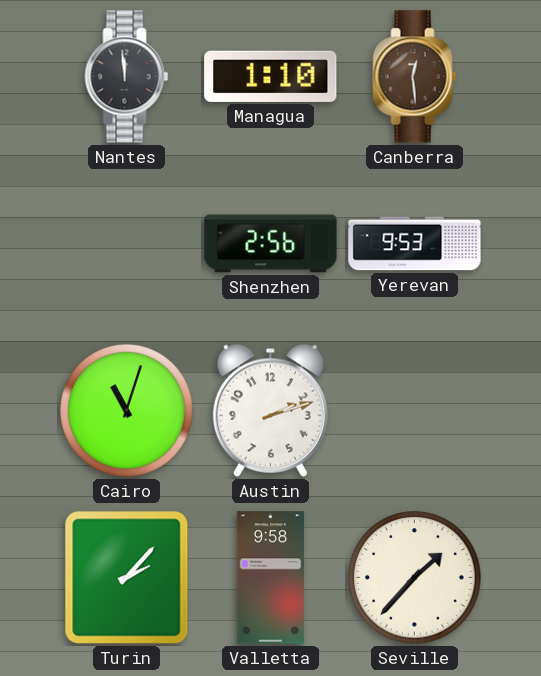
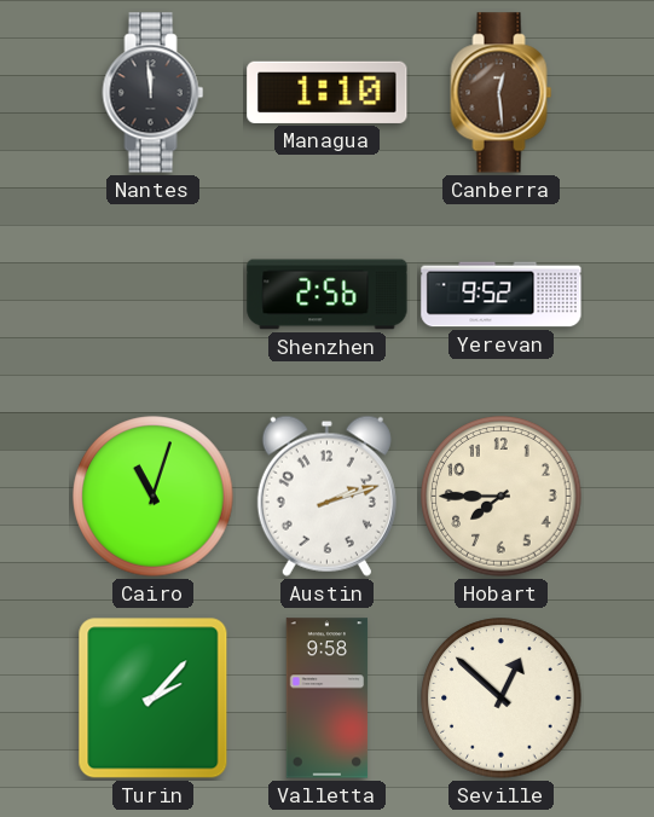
Yerevan: 9:53 -> 9:52
Hobart: none -> 7:45
Seville: 1:37 -> 12:52
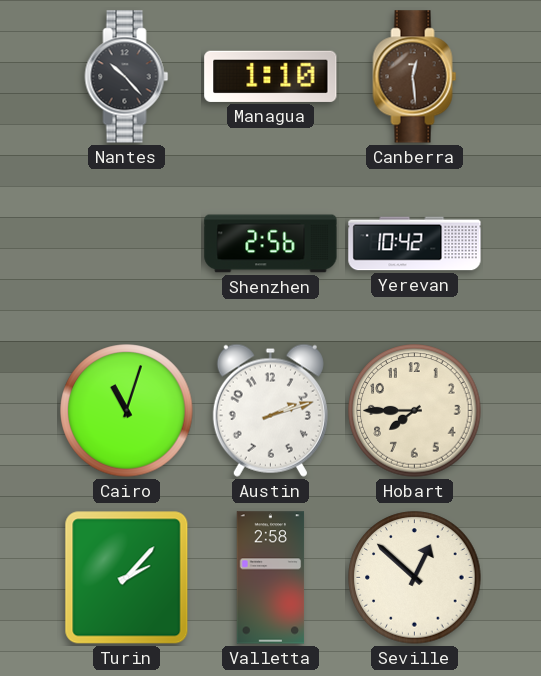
Nantes: 11:59 -> 10:23
Yerevan: 9:52 -> 10:42
Valletta: 9:58 -> 2:58
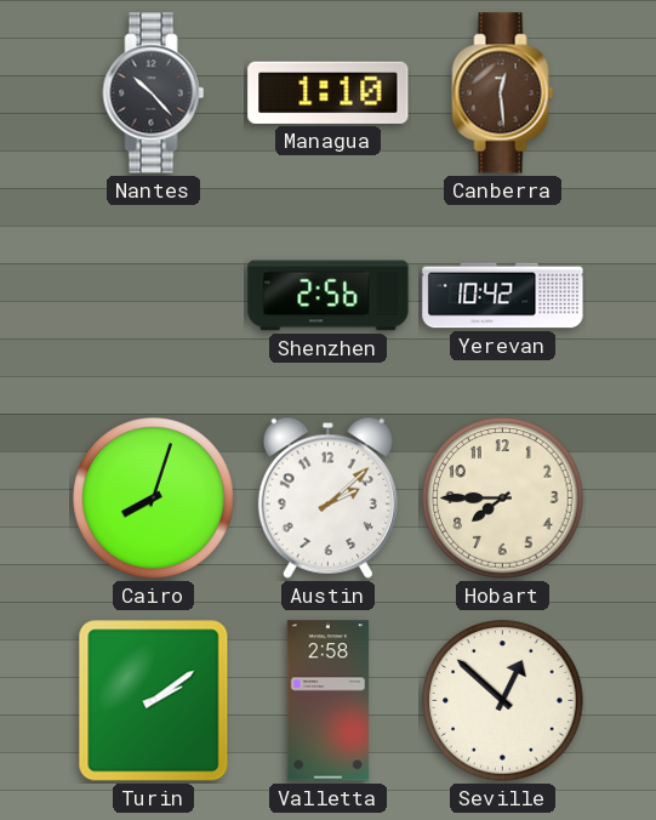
Cairo: 11:03 -> 8:03
Austin: 2:12 -> 2:08
Turin: 2:07 -> 2:09
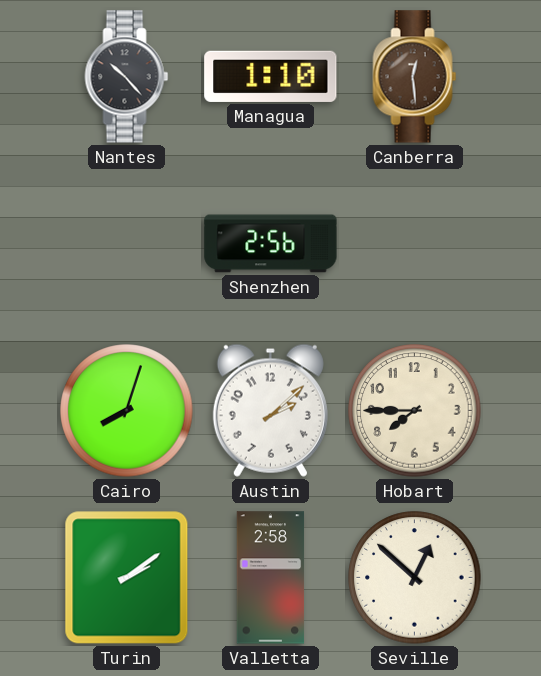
Yerevan: 10:42 -> none
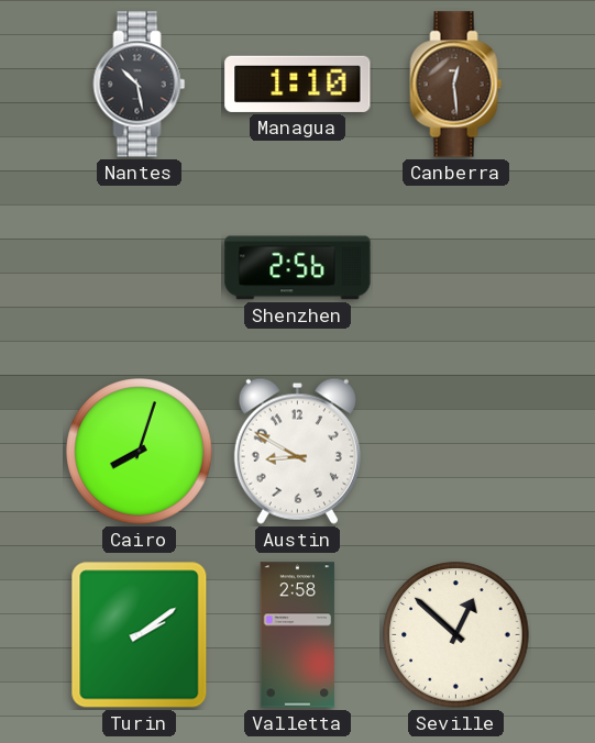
Nantes: 10:23 -> 10:28
Austin: 2:08 -> 8:50
Hobart: 7:45 -> none
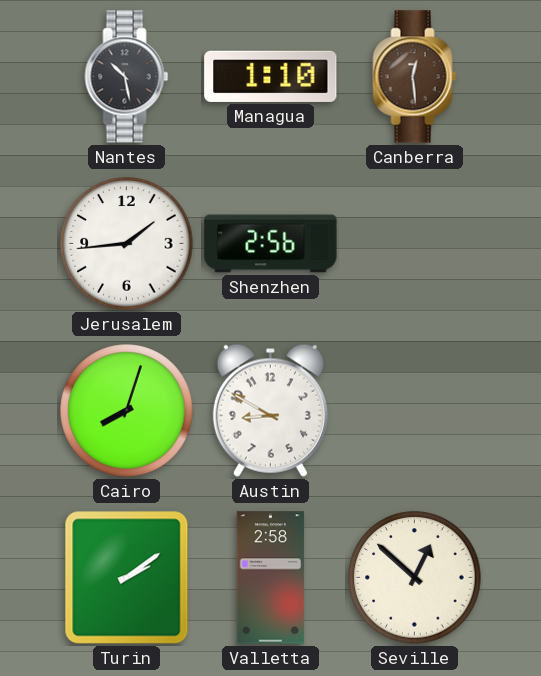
Jerusalem: none -> 1:44
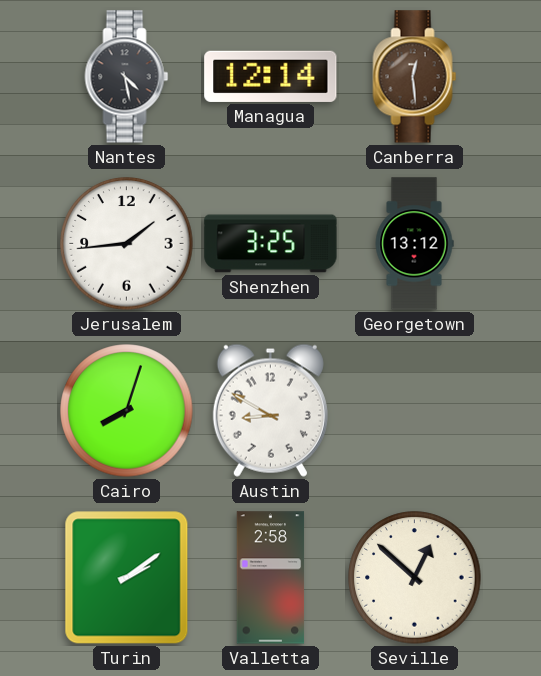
Nantes: 10:28 -> 4:28
Managua: 1:10 -> 12:14
Shenzhen: 2:56 -> 3:25
Georgetown: none -> 13:12
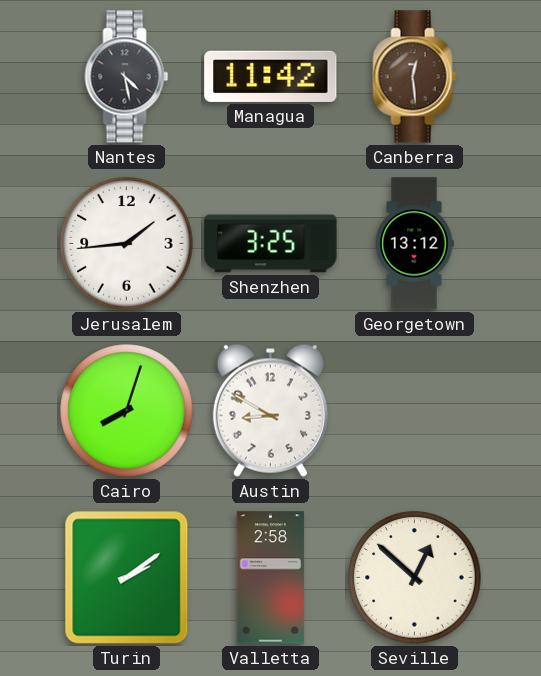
Managua: 12:14 -> 11:42
